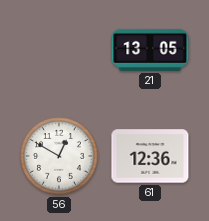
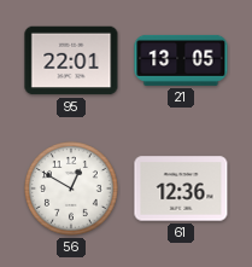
95: none -> 22:01
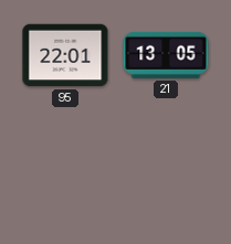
56: 12:50 -> none
61: 12:36 -> none
